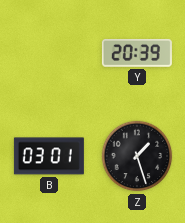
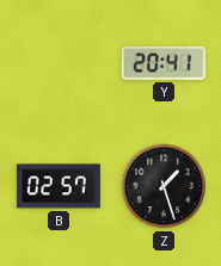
Y: 20:39 -> 20:41
B: 03:01 -> 02:57
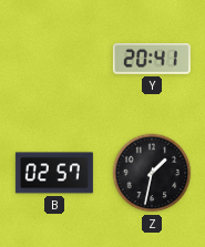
Z: 1:27 -> 1:32
